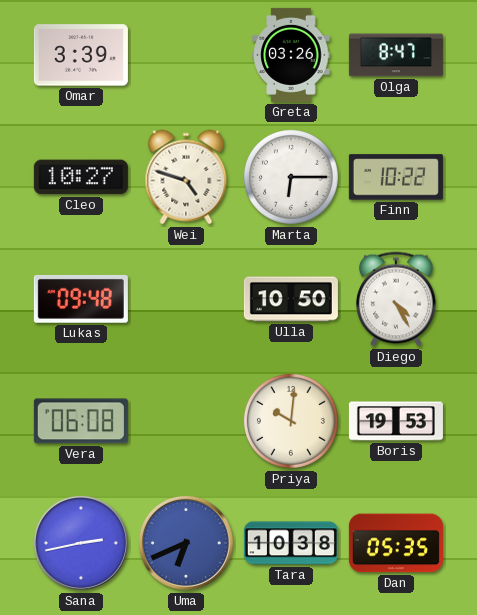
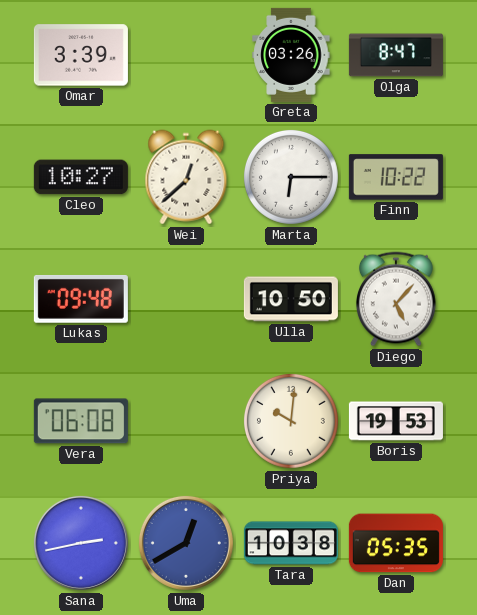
Wei: 4:48 -> 12:38
Diego: 4:25 -> 5:07
Uma: 6:41 -> 12:40
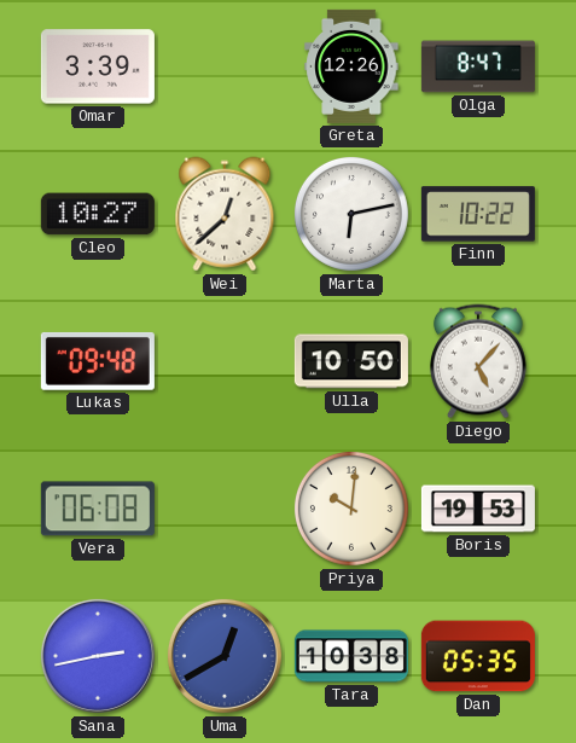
Greta: 03:26 -> 12:26
Marta: 6:15 -> 6:13
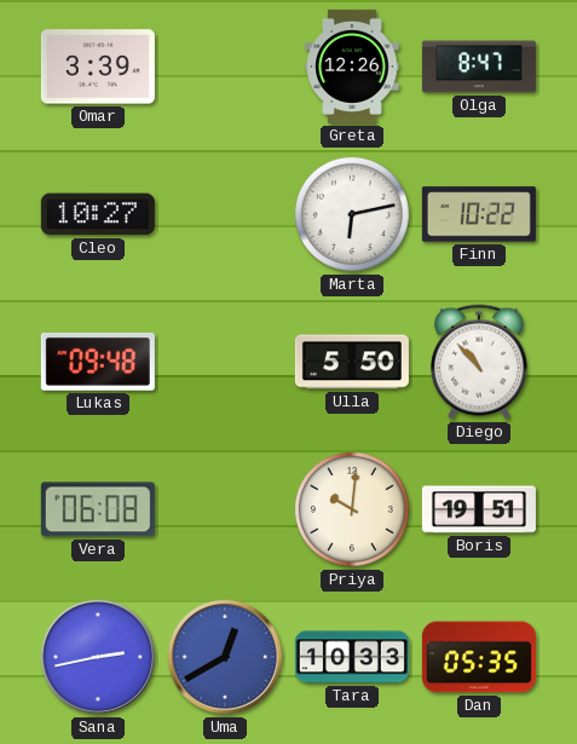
Wei: 12:38 -> none
Ulla: 10:50 -> 5:50
Diego: 5:07 -> 10:53
Boris: 19:53 -> 19:51
Tara: 10:38 -> 10:33
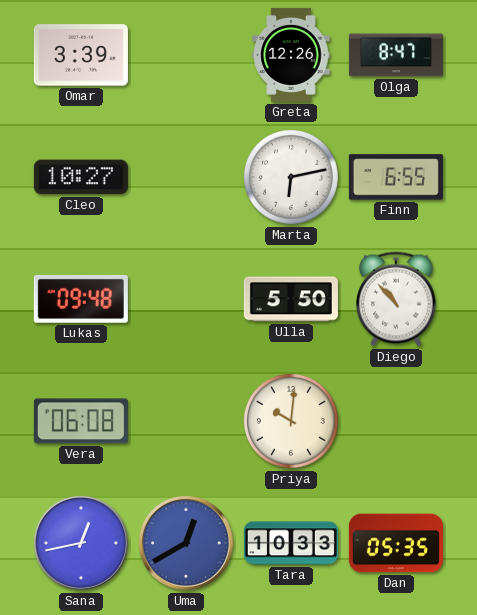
Finn: 10:22 -> 6:55
Boris: 19:51 -> none
Sana: 2:43 -> 12:43
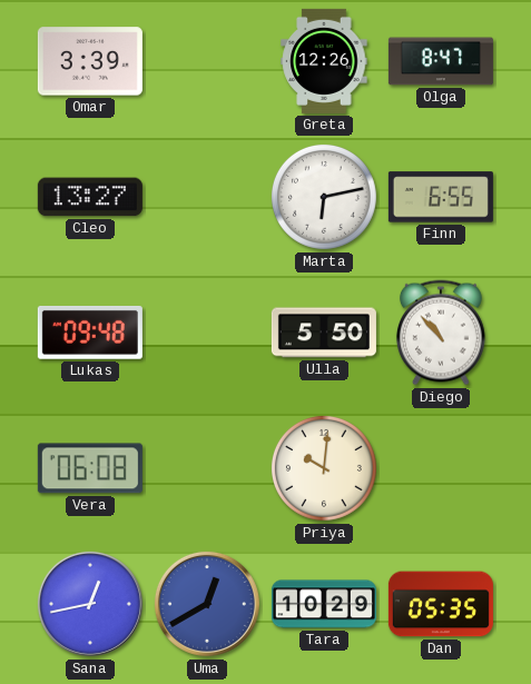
Cleo: 10:27 -> 13:27
Tara: 10:33 -> 10:29
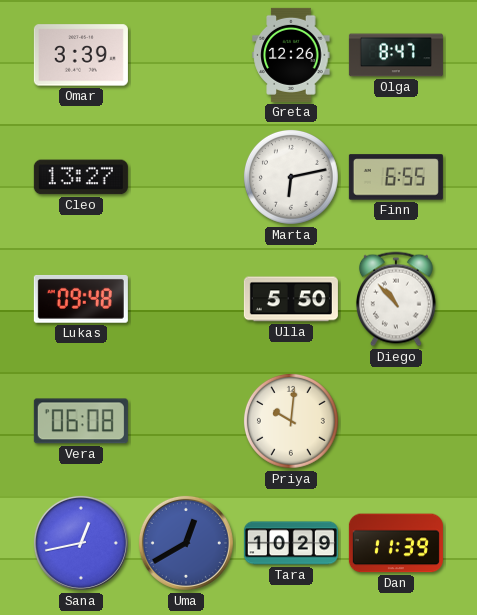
Dan: 05:35 -> 11:39
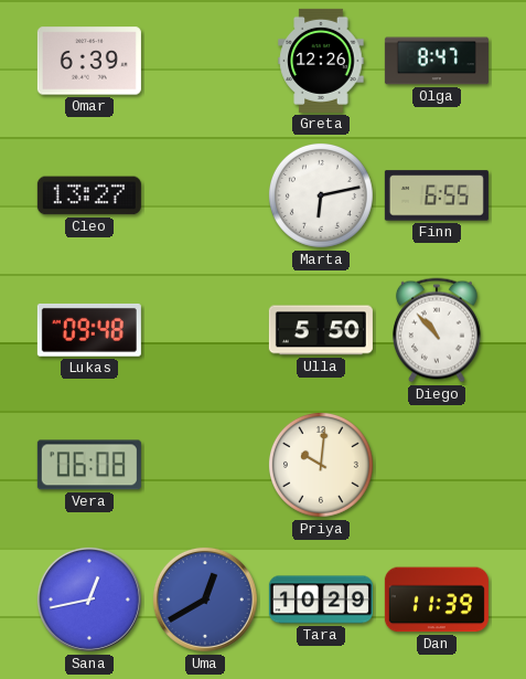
Omar: 3:39 -> 6:39
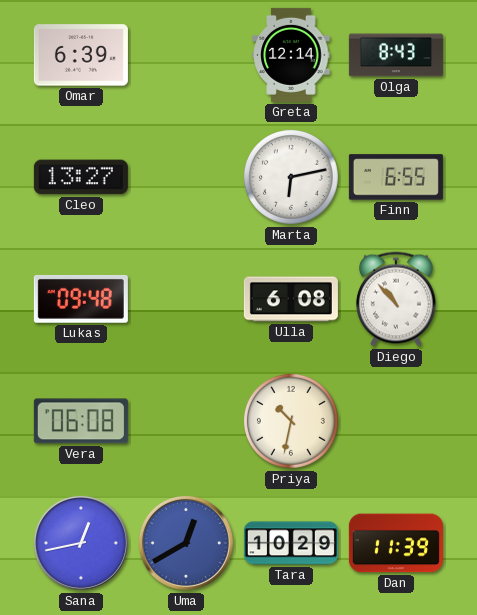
Greta: 12:26 -> 12:14
Olga: 8:47 -> 8:43
Ulla: 5:50 -> 6:08
Priya: 10:01 -> 10:32
